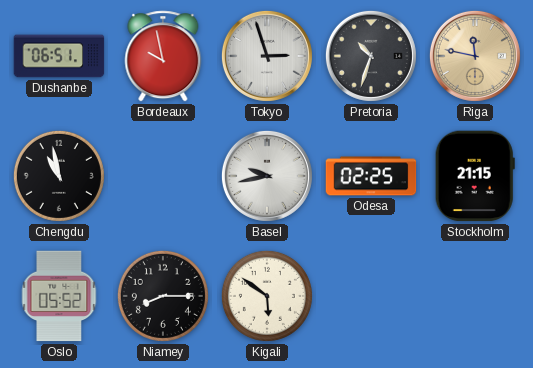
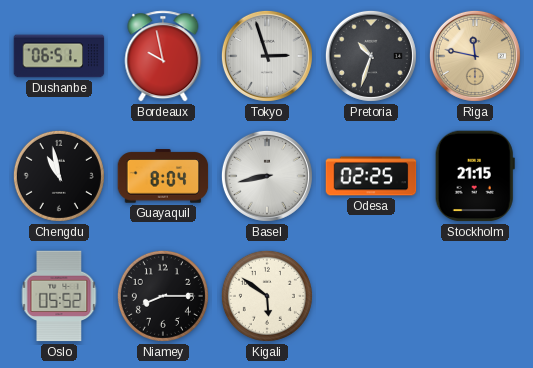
Guayaquil: none -> 8:04
Basel: 9:43 -> 8:43
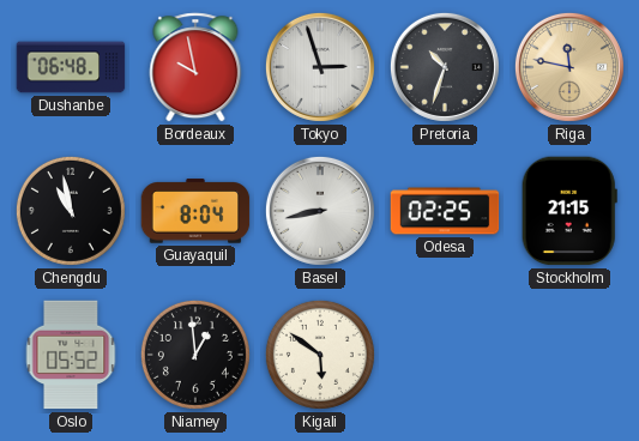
Dushanbe: 06:51 -> 06:48
Niamey: 8:15 -> 12:59
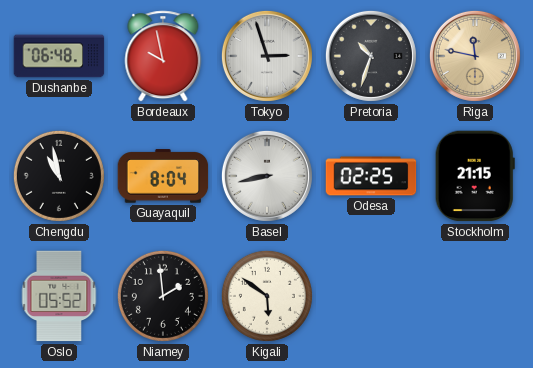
Niamey: 12:59 -> 1:59
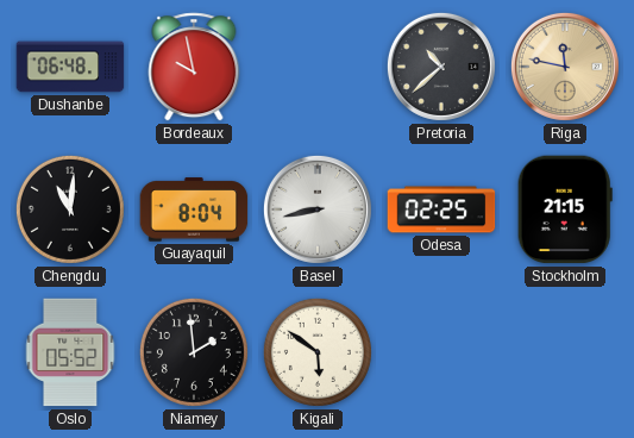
Tokyo: 2:57 -> none
Pretoria: 10:33 -> 10:38
Chengdu: 10:58 -> 11:01
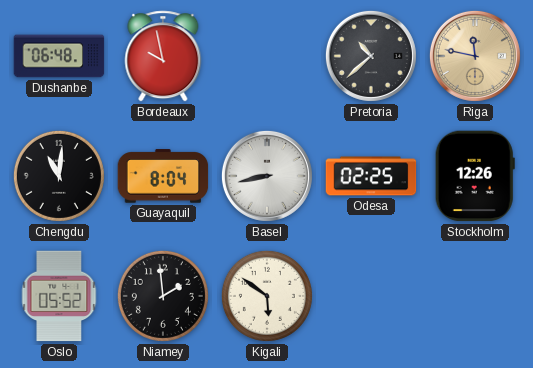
Stockholm: 21:15 -> 12:26
